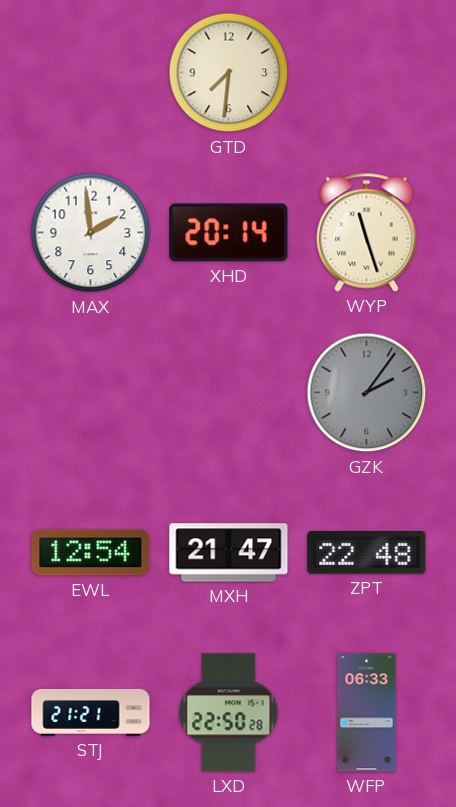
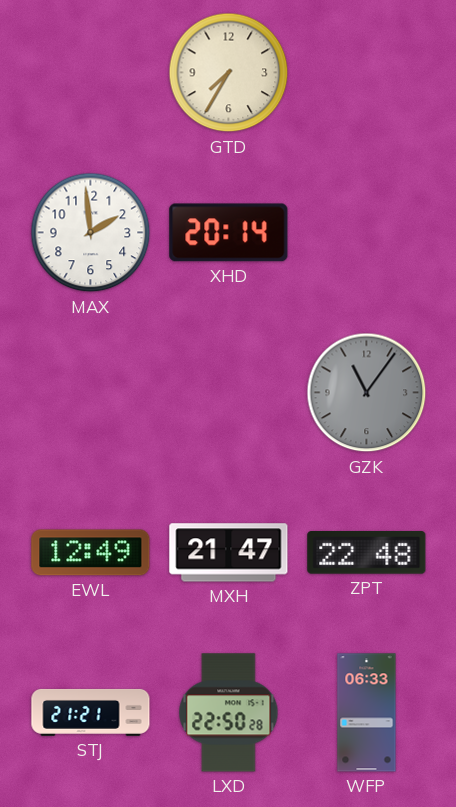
GTD: 7:31 -> 7:35
WYP: 11:27 -> none
GZK: 2:06 -> 11:06
EWL: 12:54 -> 12:49
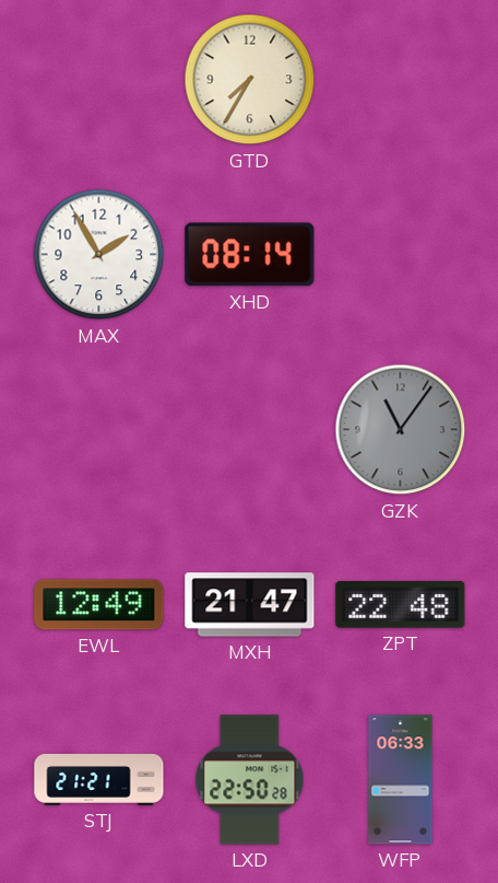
MAX: 1:59 -> 1:55
XHD: 20:14 -> 08:14
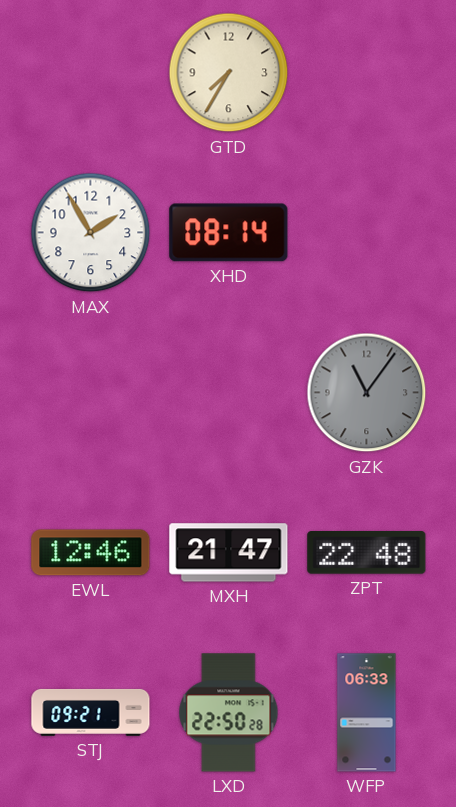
EWL: 12:49 -> 12:46
STJ: 21:21 -> 09:21
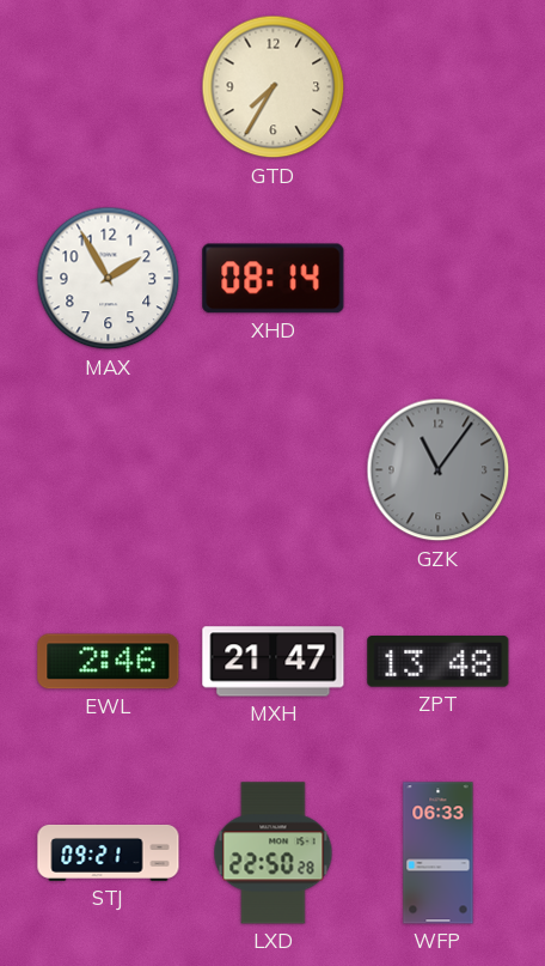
EWL: 12:46 -> 2:46
ZPT: 22:48 -> 13:48
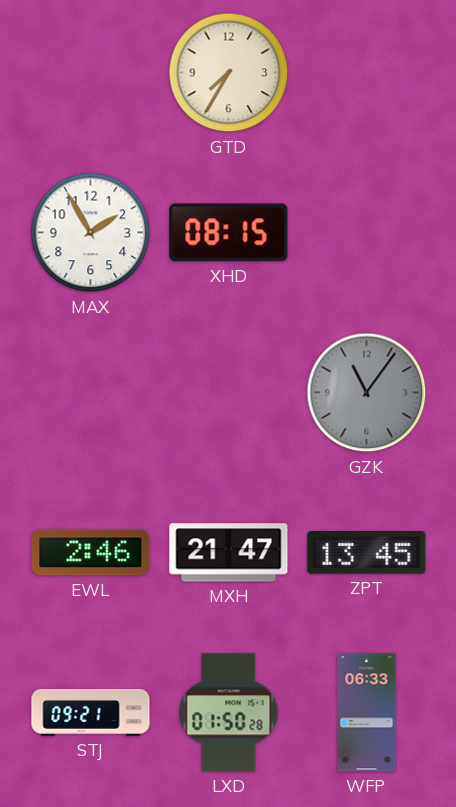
XHD: 08:14 -> 08:15
ZPT: 13:48 -> 13:45
LXD: 22:50 -> 01:50
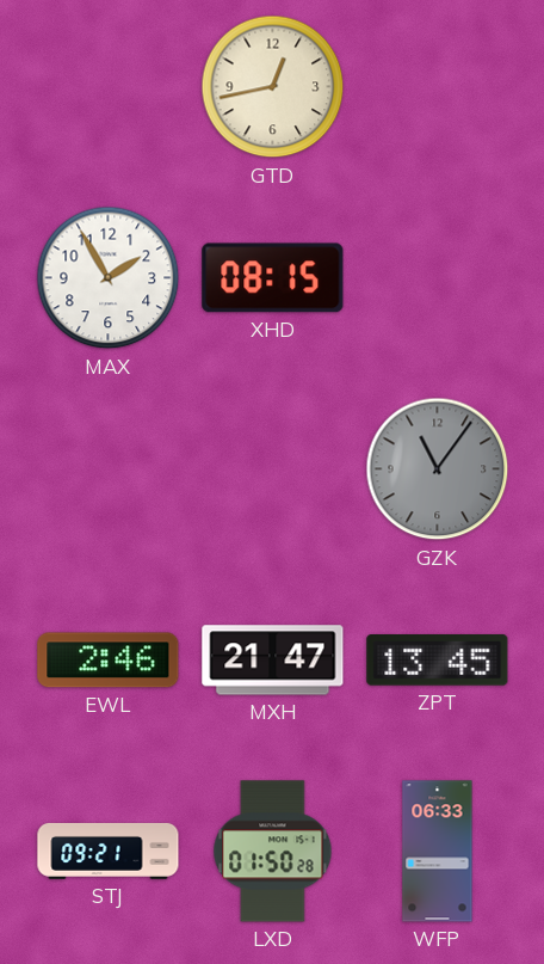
GTD: 7:35 -> 12:43
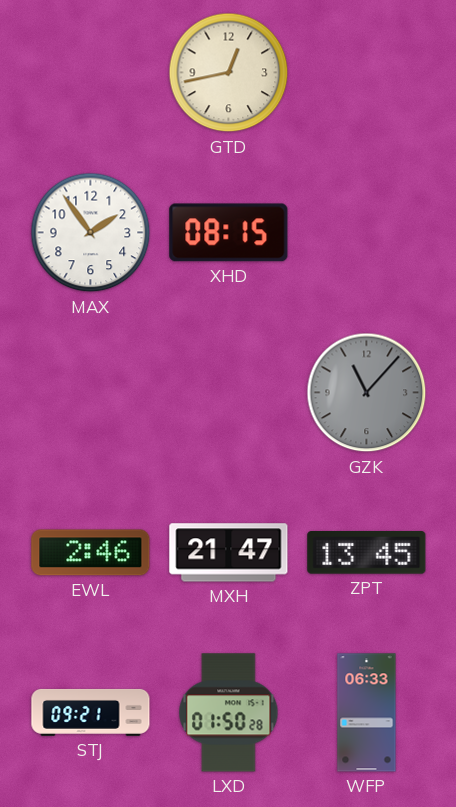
MAX: 1:55 -> 1:54
GZK: 11:06 -> 11:07
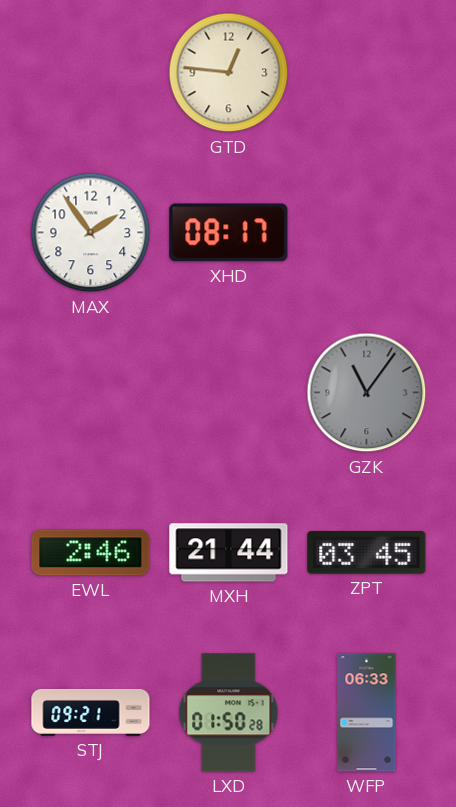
GTD: 12:43 -> 12:46
XHD: 08:15 -> 08:17
GZK: 11:07 -> 11:06
MXH: 21:47 -> 21:44
ZPT: 13:45 -> 03:45
